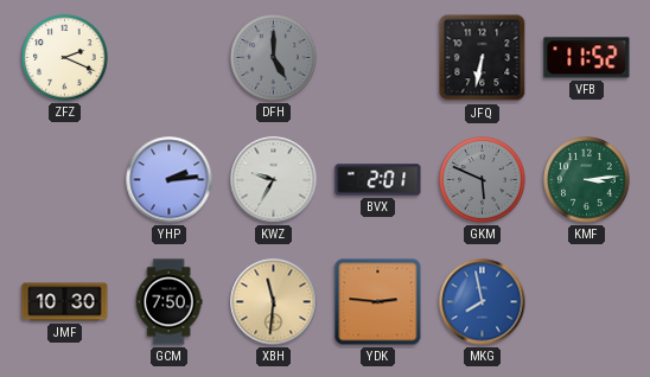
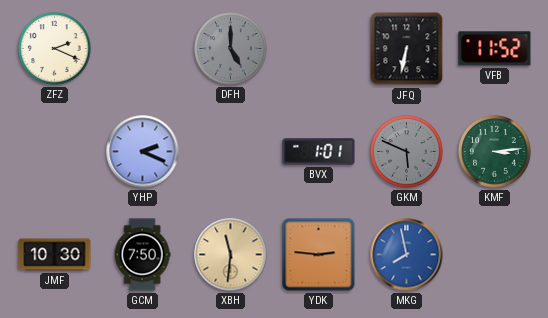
YHP: 2:14 -> 2:19
KWZ: 9:35 -> none
BVX: 2:01 -> 1:01
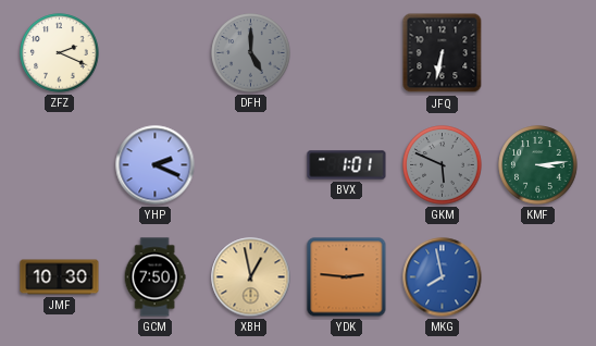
VFB: 11:52 -> none
XBH: 11:31 -> 12:58
